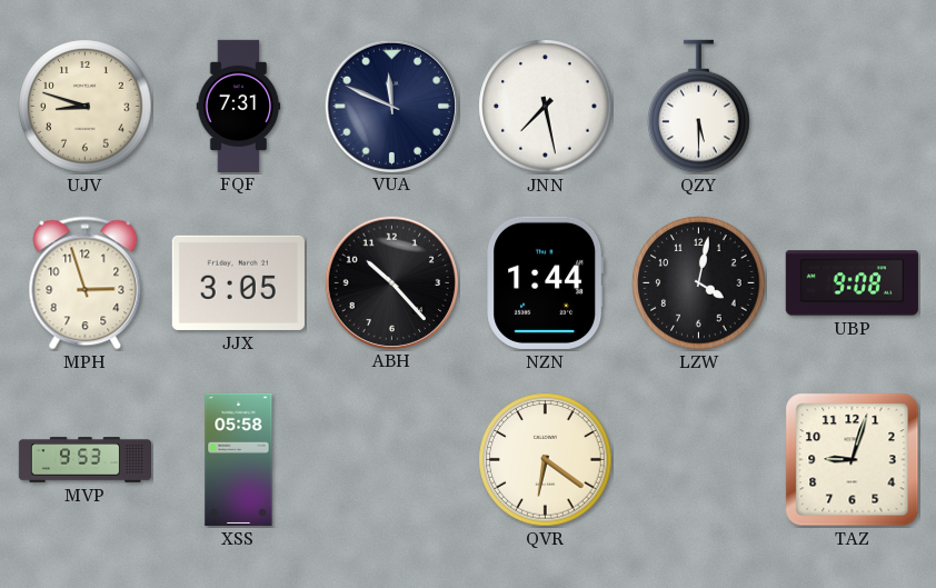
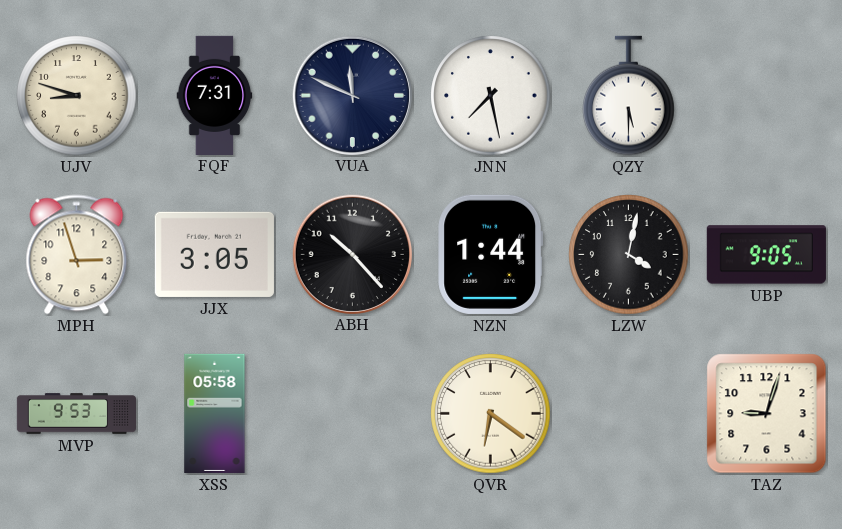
UBP: 9:08 -> 9:05
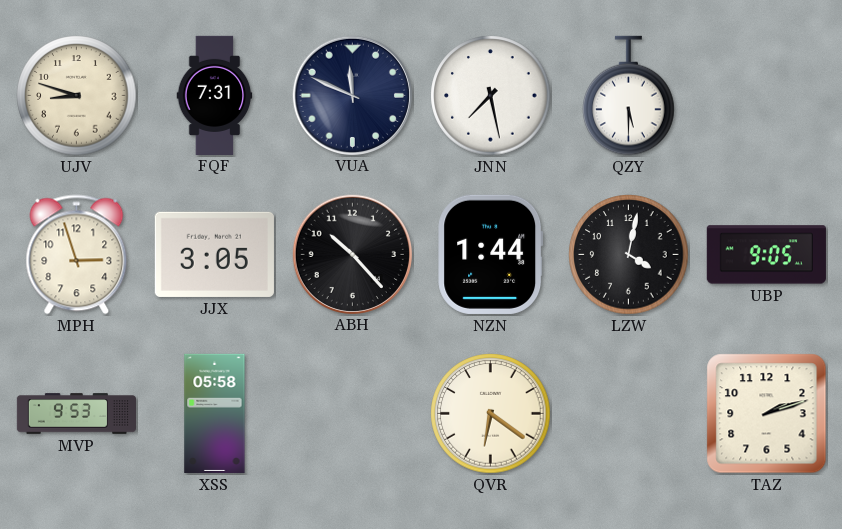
TAZ: 9:03 -> 2:12
